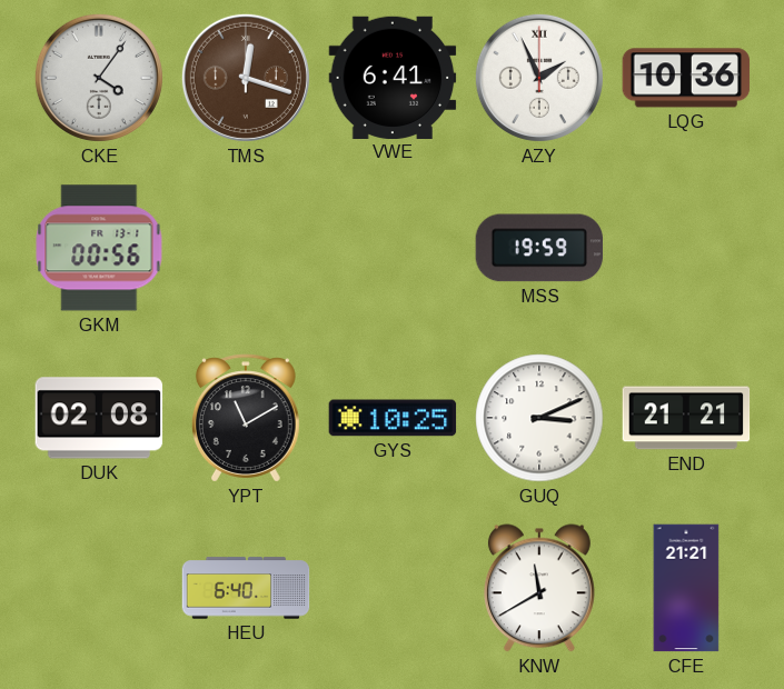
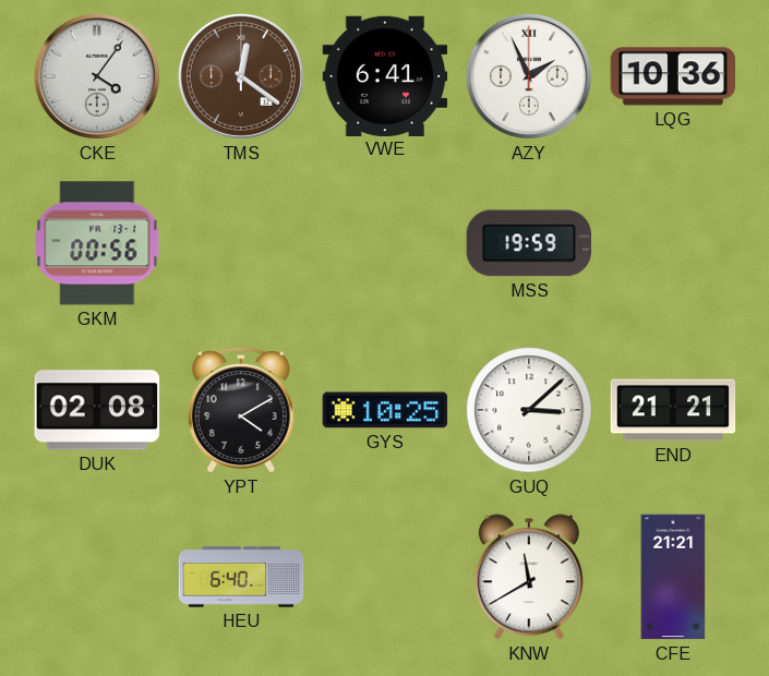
TMS: 12:18 -> 12:21
YPT: 11:10 -> 4:10
GUQ: 3:11 -> 3:08
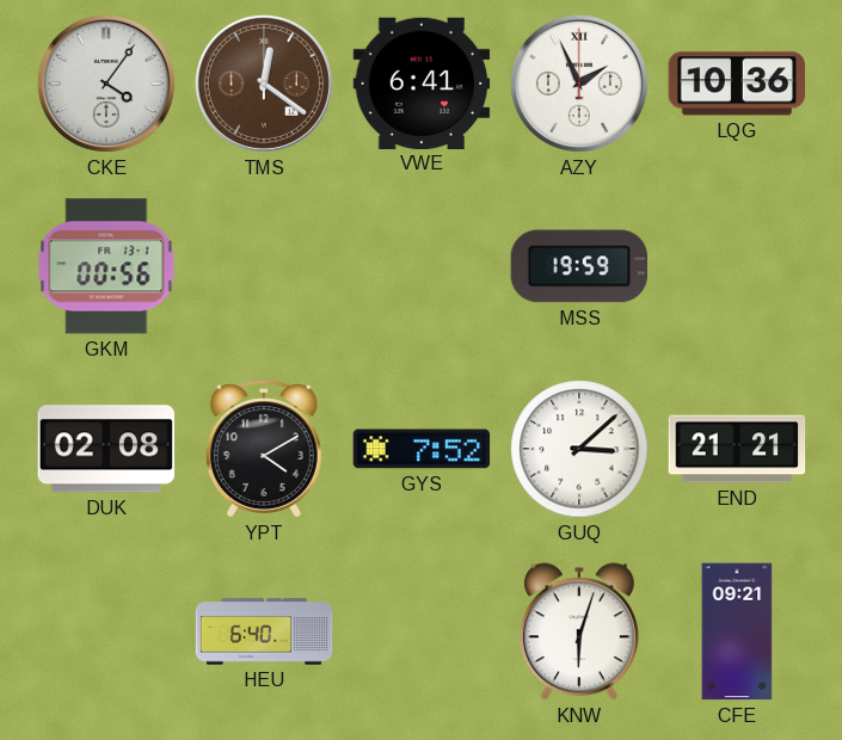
GYS: 10:25 -> 7:52
KNW: 11:40 -> 6:03
CFE: 21:21 -> 09:21
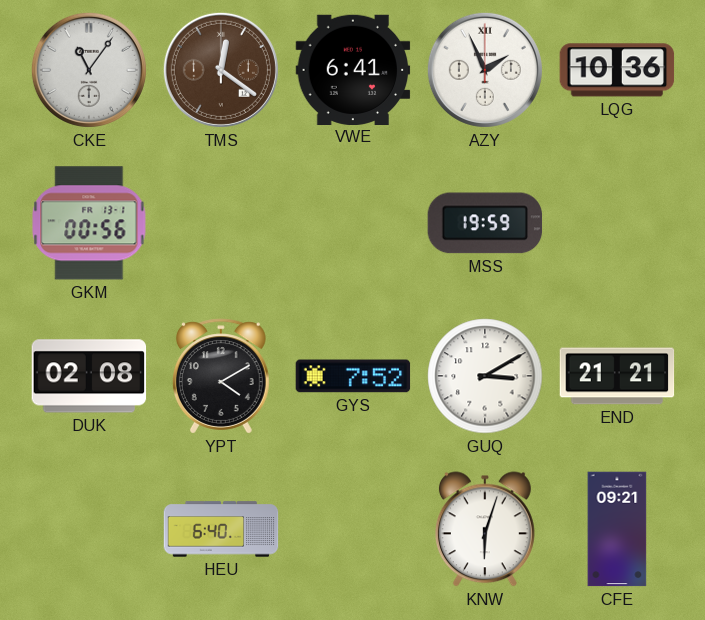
CKE: 4:06 -> 11:06
GUQ: 3:08 -> 3:10
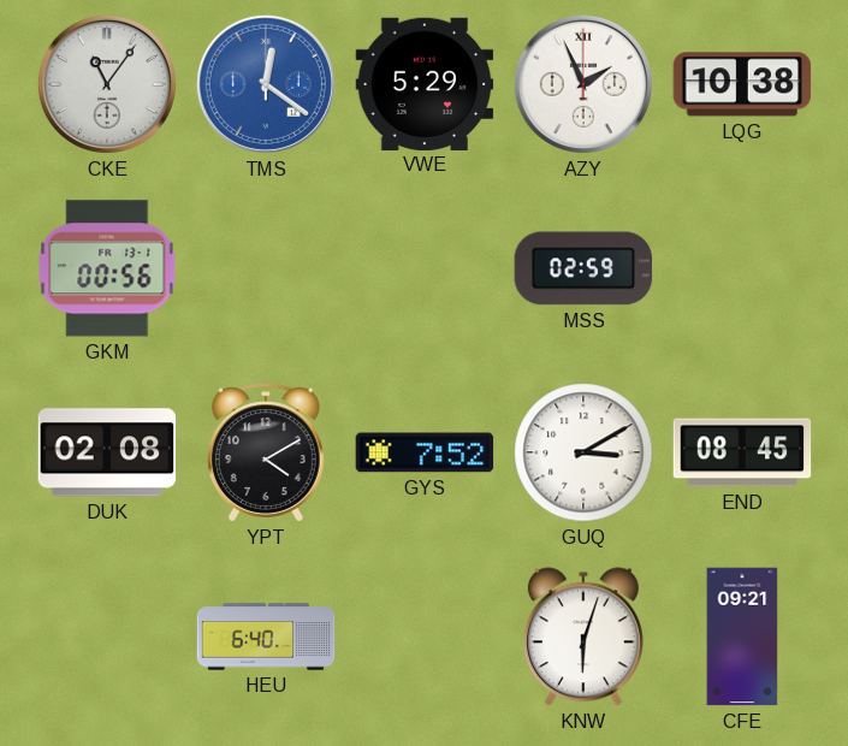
TMS dial: brown -> blue
VWE: 6:41 -> 5:29
LQG: 10:36 -> 10:38
MSS: 19:59 -> 02:59
END: 21:21 -> 08:45
